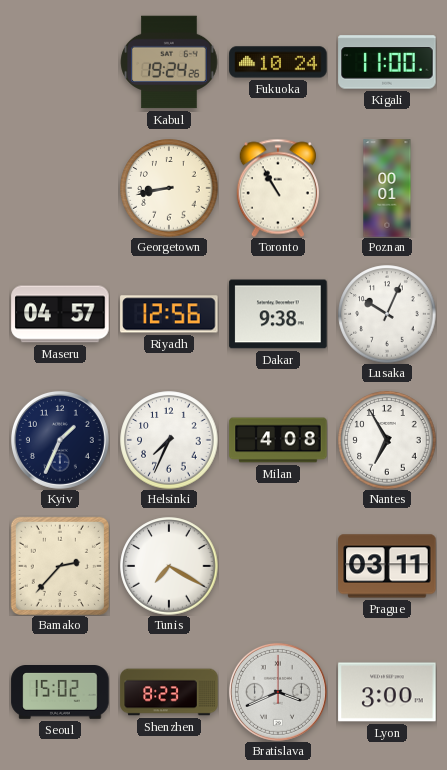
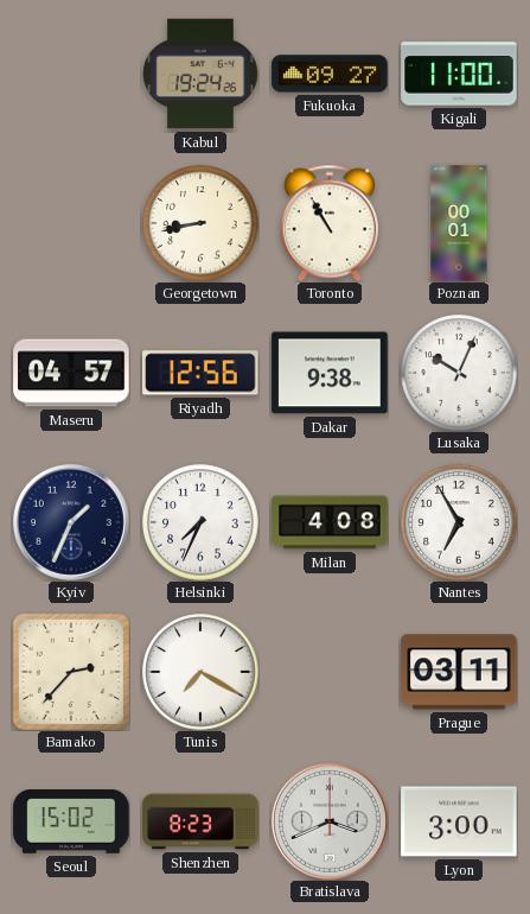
Fukuoka: 10:24 -> 09:27
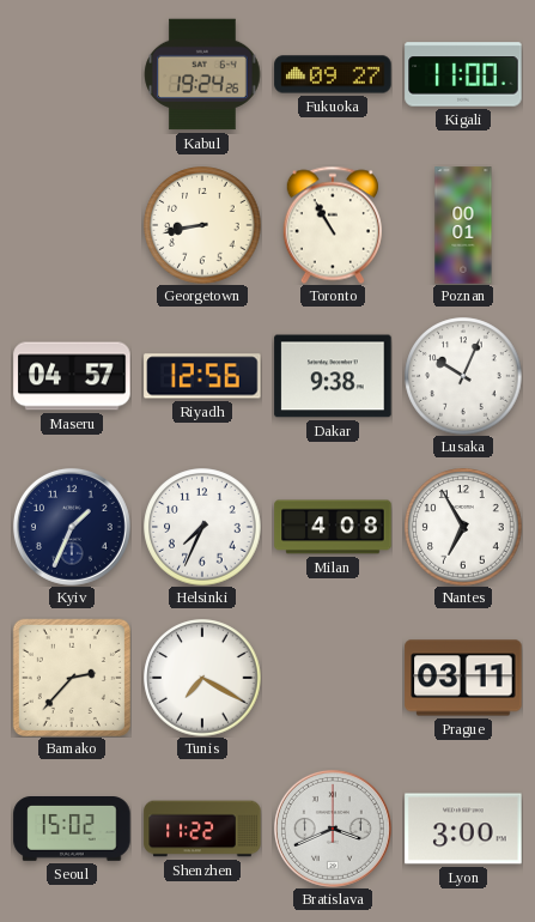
Shenzhen: 8:23 -> 11:22
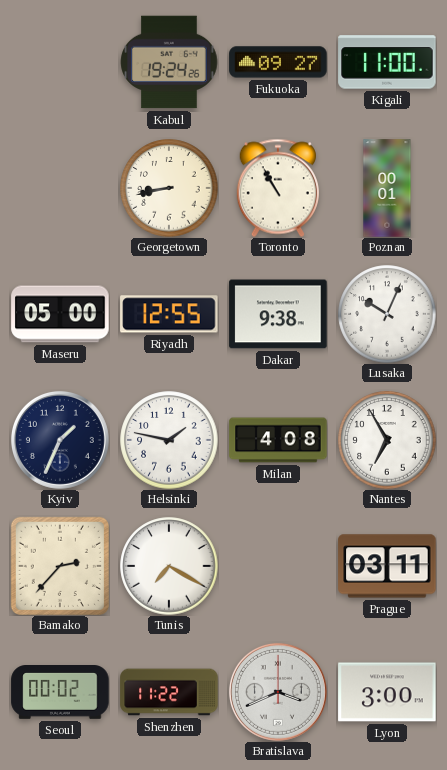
Maseru: 04:57 -> 05:00
Riyadh: 12:56 -> 12:55
Helsinki: 7:34 -> 1:47
Seoul: 15:02 -> 00:02
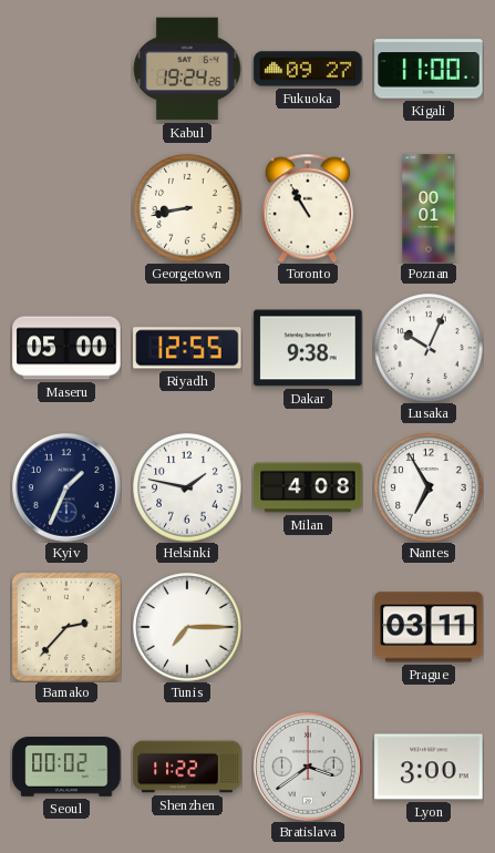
Tunis: 7:20 -> 7:15
Bratislava: 3:41 -> 3:39
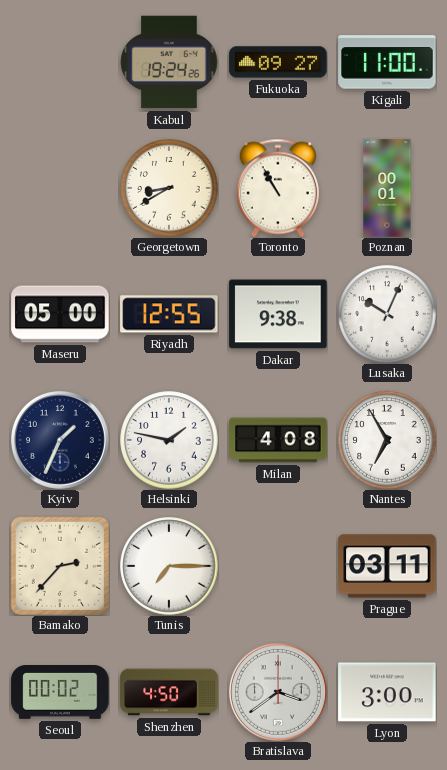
Georgetown: 8:43 -> 8:40
Shenzhen: 11:22 -> 4:50
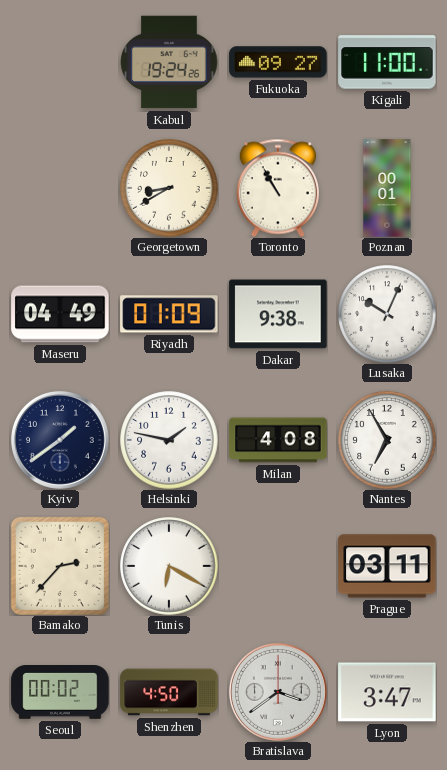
Maseru: 05:00 -> 04:49
Riyadh: 12:55 -> 01:09
Kyiv: 1:34 -> 1:39
Tunis: 7:15 -> 6:20
Lyon: 3:00 -> 3:47
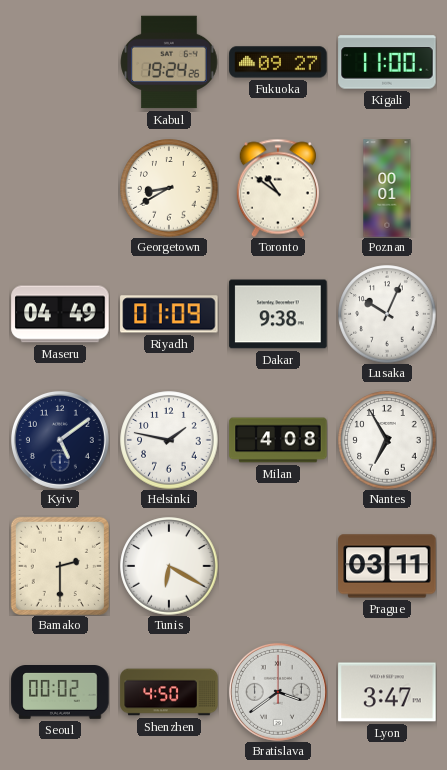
Toronto: 10:55 -> 10:51
Kyiv: 1:39 -> 5:09
Bamako: 2:37 -> 2:30
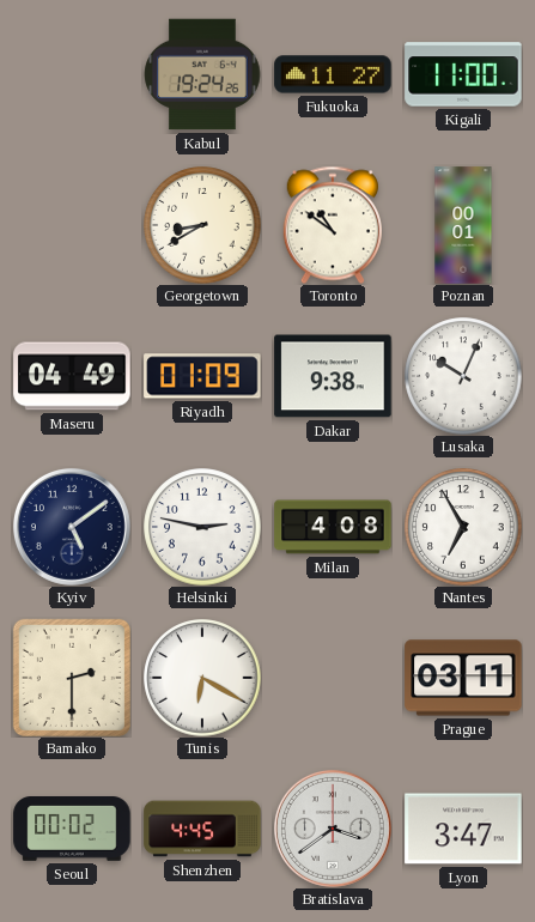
Fukuoka: 09:27 -> 11:27
Helsinki: 1:47 -> 2:47
Shenzhen: 4:50 -> 4:45
